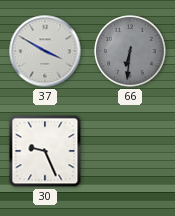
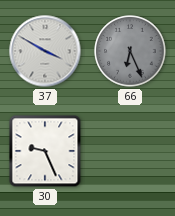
66: 6:31 -> 6:26
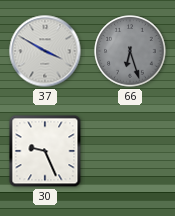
66: 6:26 -> 6:27
